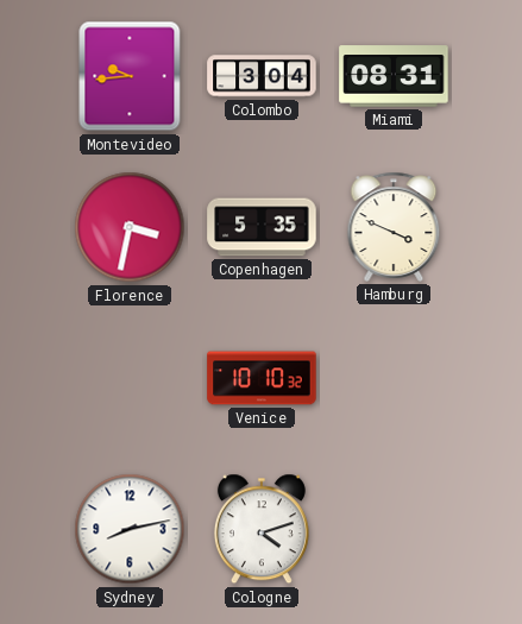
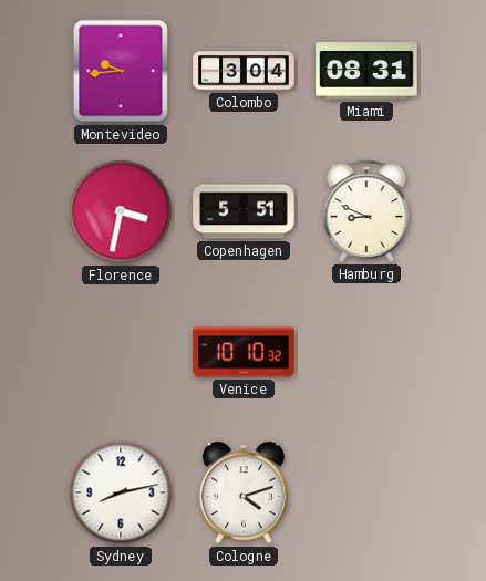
Copenhagen: 5:35 -> 5:51
Hamburg: 3:49 -> 8:49
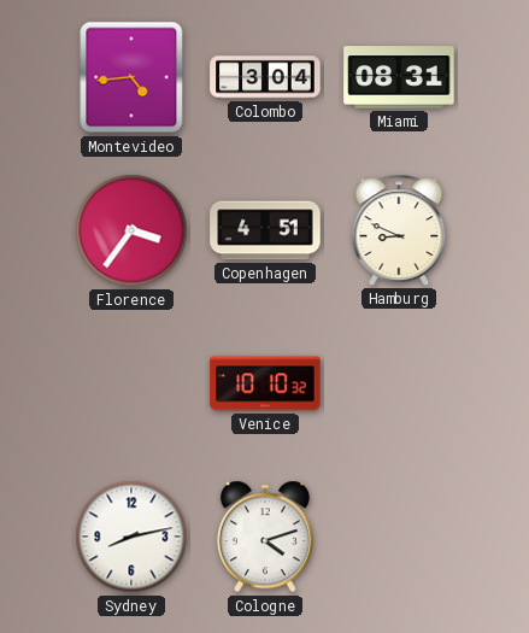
Montevideo: 9:44 -> 4:44
Florence: 3:32 -> 3:36
Copenhagen: 5:51 -> 4:51
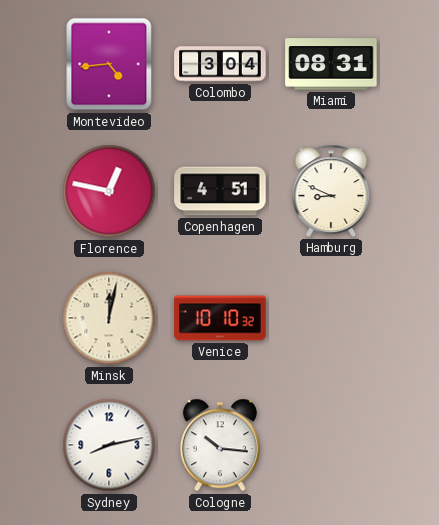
Florence: 3:36 -> 12:47
Minsk: none -> 12:02
Cologne: 4:12 -> 10:16
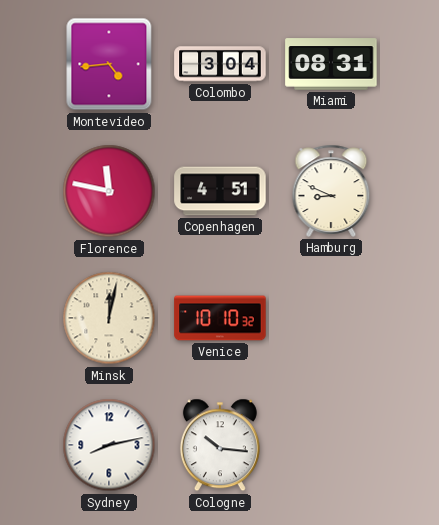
Florence: 12:47 -> 11:47
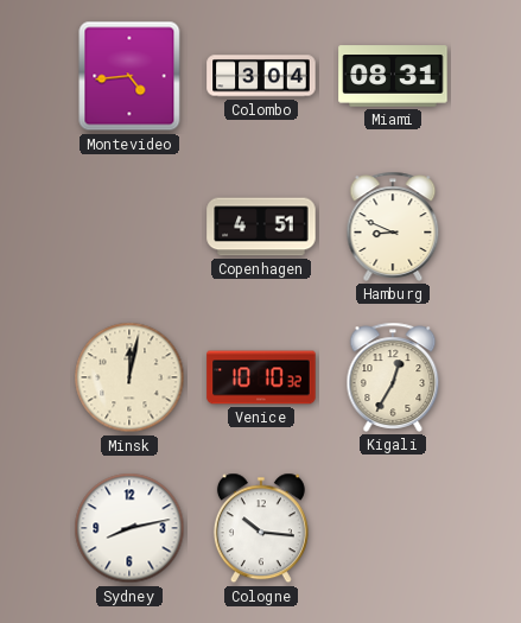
Florence: 11:47 -> none
Kigali: none -> 12:35
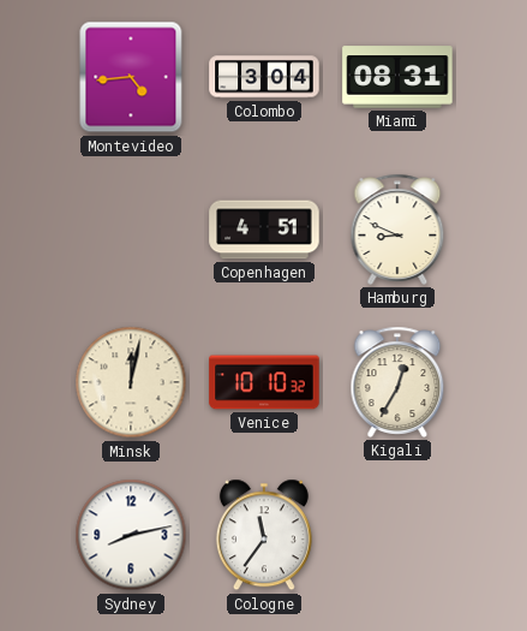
Cologne: 10:16 -> 11:36
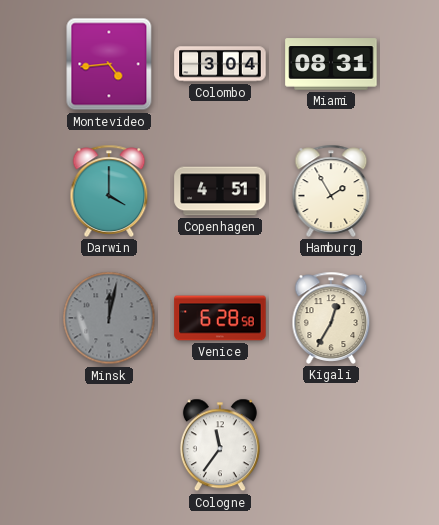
Darwin: none -> 4:00
Hamburg: 8:49 -> 1:55
Minsk dial: cream -> grey
Venice: 10:10 -> 6:28
Sydney: 8:13 -> none
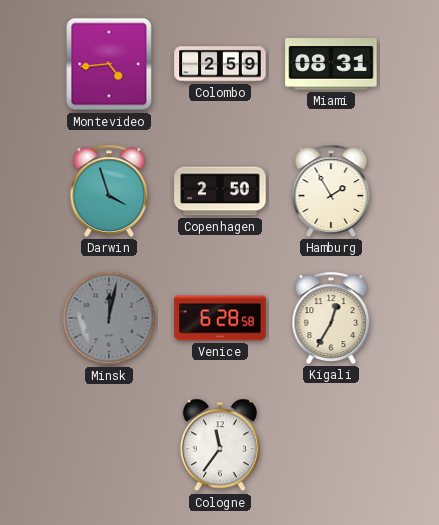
Colombo: 3:04 -> 2:59
Darwin: 4:00 -> 3:57
Copenhagen: 4:51 -> 2:50
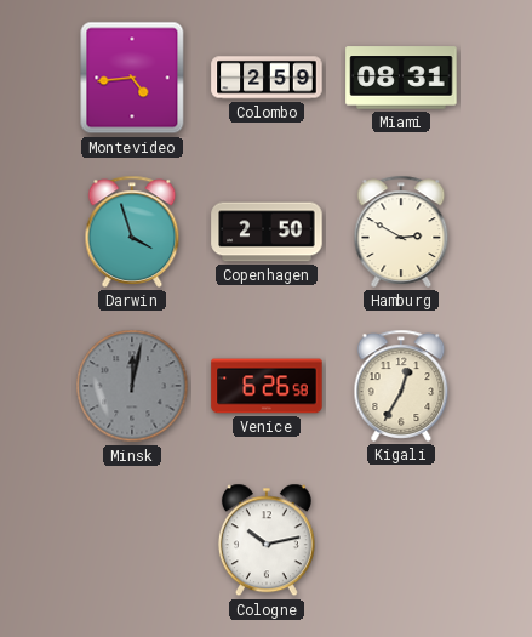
Hamburg: 1:55 -> 2:50
Venice: 6:28 -> 6:26
Cologne: 11:36 -> 10:13
